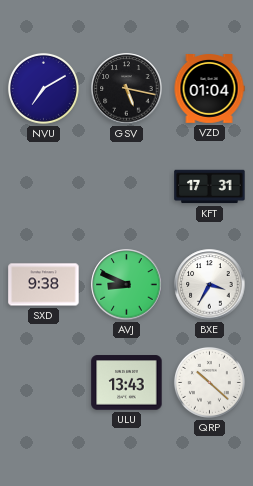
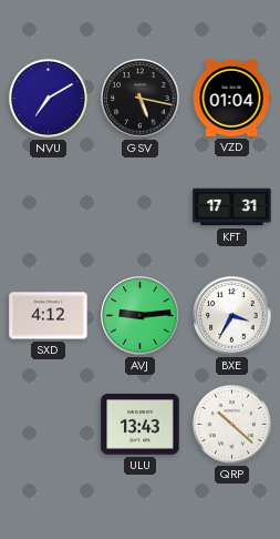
SXD: 9:38 -> 4:12
AVJ: 8:49 -> 9:14
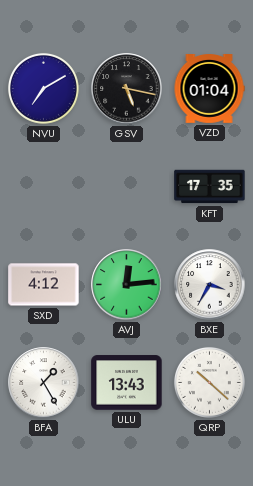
KFT: 17:31 -> 17:35
AVJ: 9:14 -> 12:14
BFA: none -> 1:25
